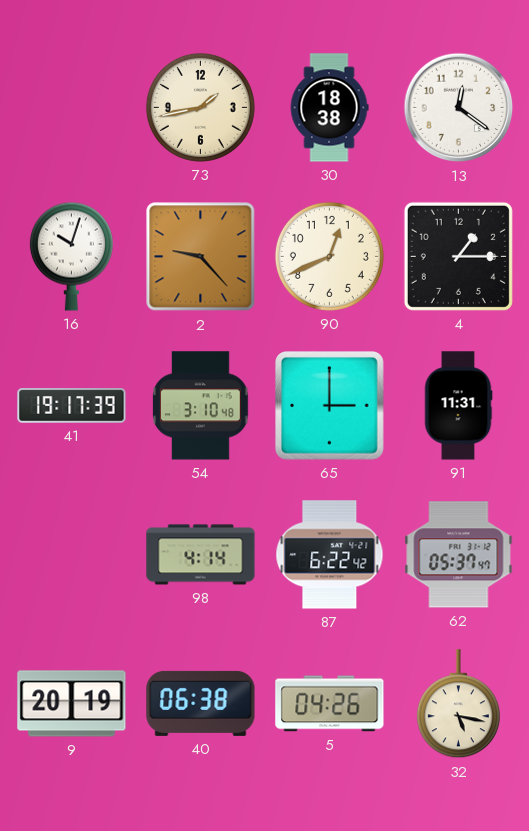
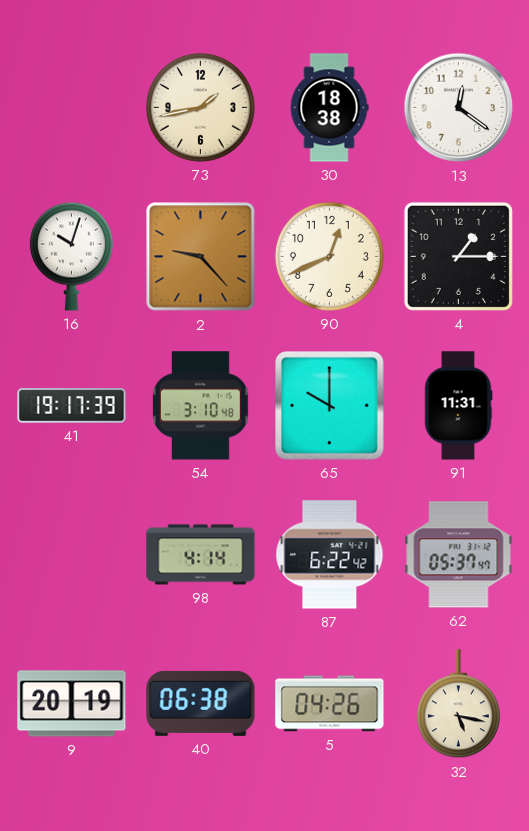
65: 3:00 -> 10:00
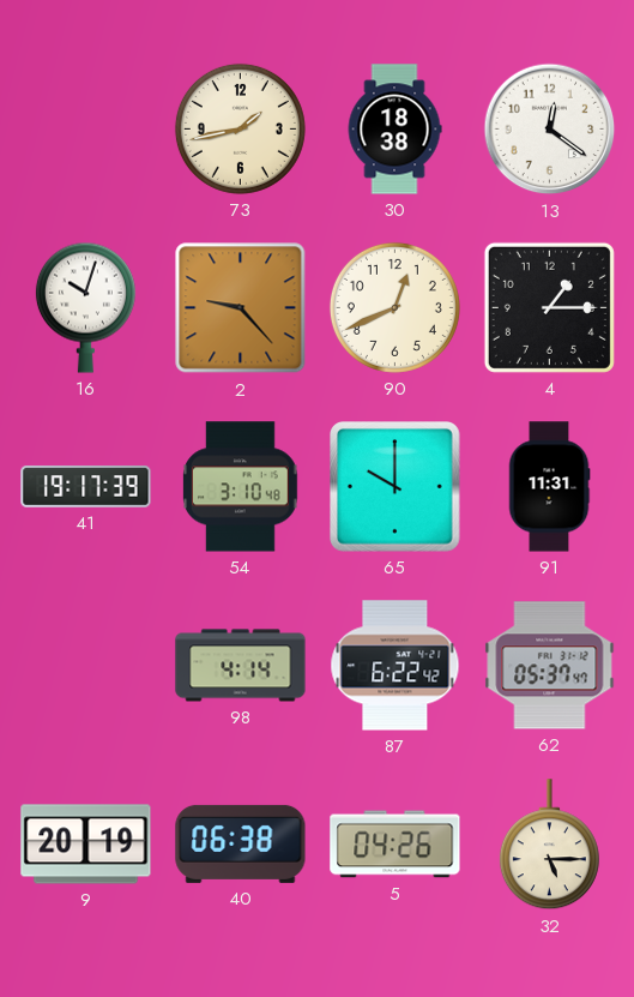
32: 5:17 -> 5:15
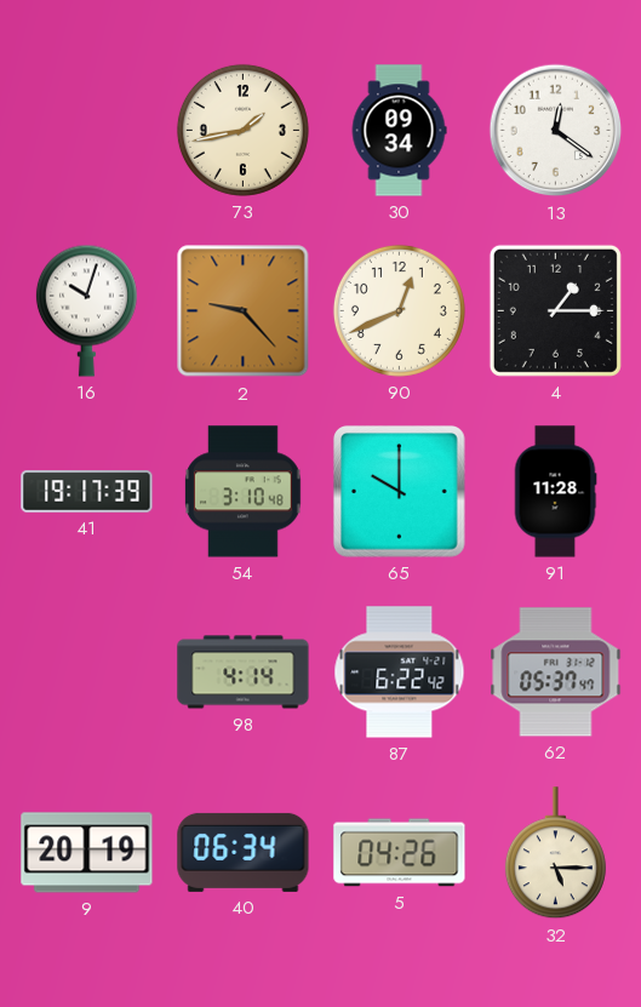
30: 18:38 -> 09:34
91: 11:31 -> 11:28
40: 06:38 -> 06:34
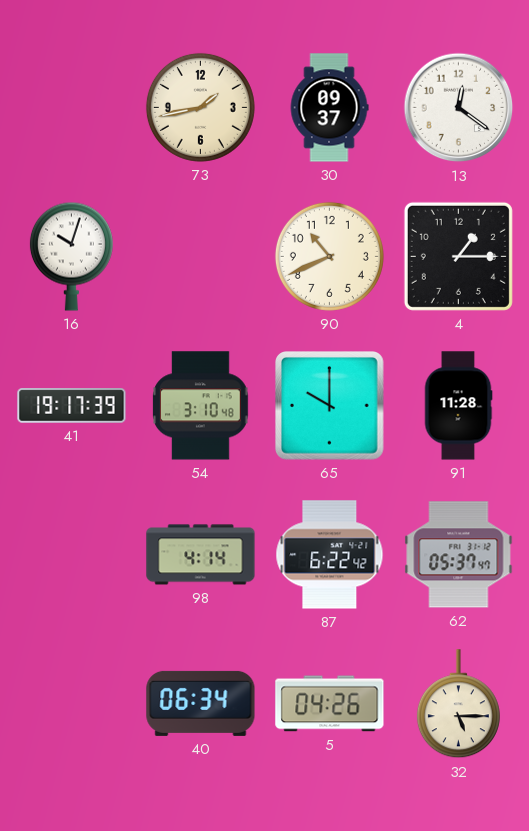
30: 09:34 -> 09:37
2: 9:23 -> none
90: 12:41 -> 10:41
9: 20:19 -> none
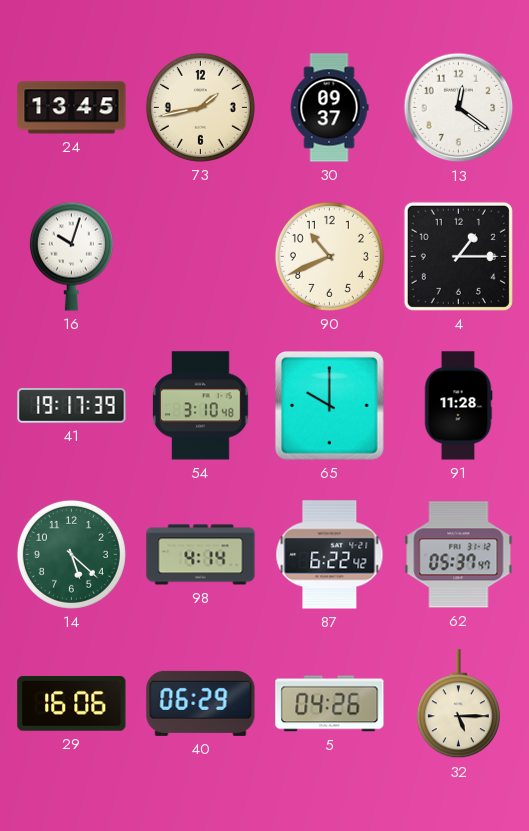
24: none -> 13:45
14: none -> 5:22
29: none -> 16:06
40: 06:34 -> 06:29
